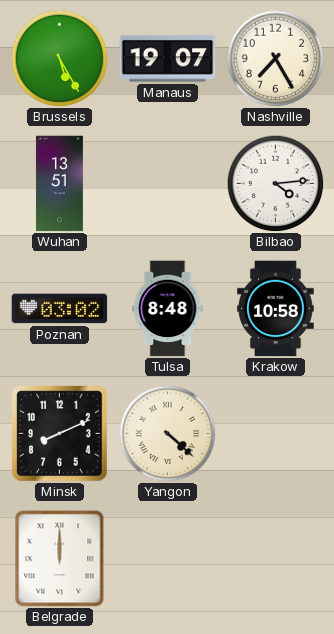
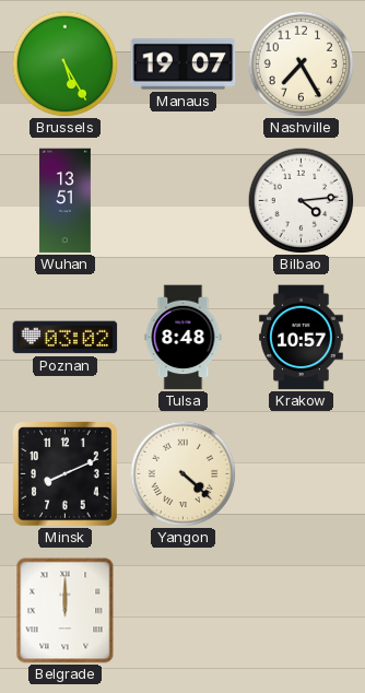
Krakow: 10:58 -> 10:57
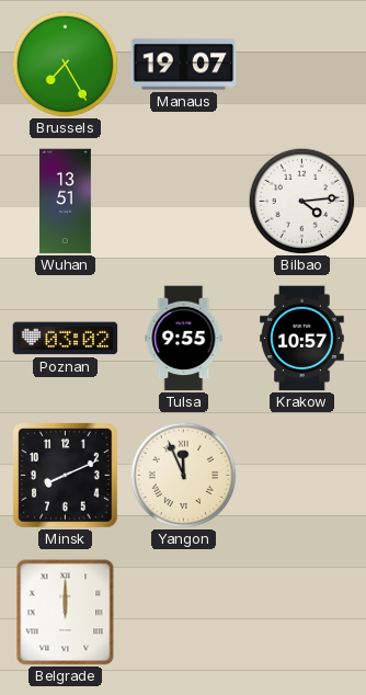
Brussels: 5:25 -> 7:25
Nashville: 7:25 -> none
Tulsa: 8:48 -> 9:55
Yangon: 4:22 -> 11:56
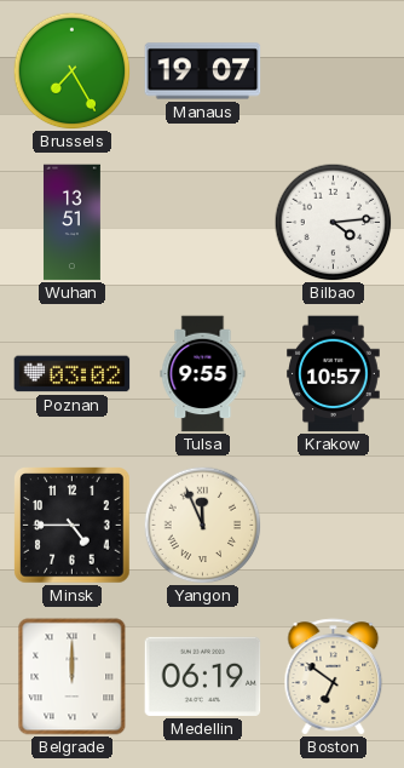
Minsk: 8:11 -> 4:45
Medellin: none -> 06:19
Boston: none -> 6:51
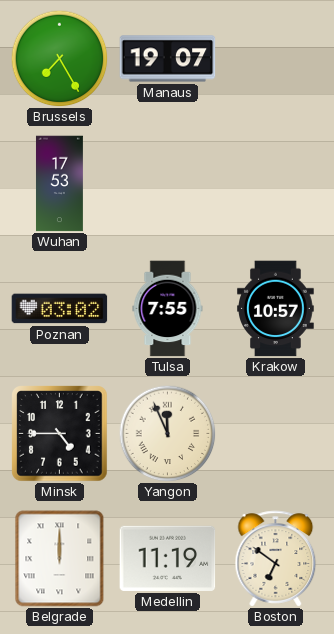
Wuhan: 13:51 -> 17:53
Bilbao: 4:14 -> none
Tulsa: 9:55 -> 7:55
Medellin: 06:19 -> 11:19
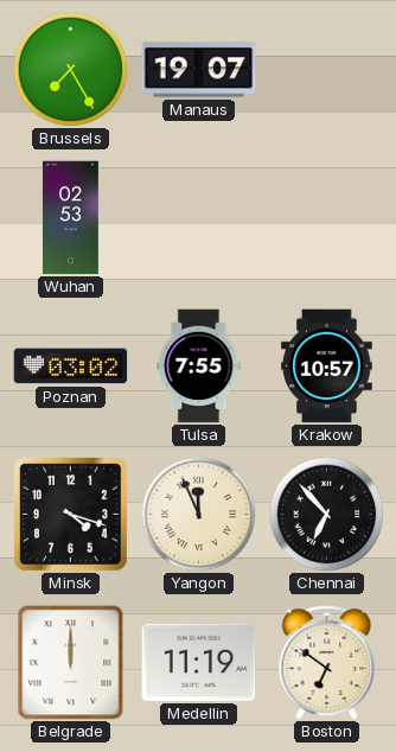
Wuhan: 17:53 -> 02:53
Minsk: 4:45 -> 4:18
Chennai: none -> 6:53
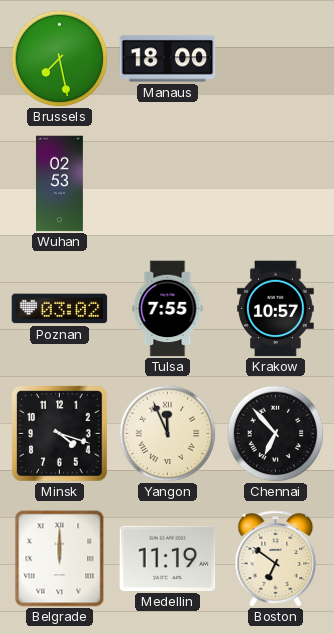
Brussels: 7:25 -> 7:28
Manaus: 19:07 -> 18:00
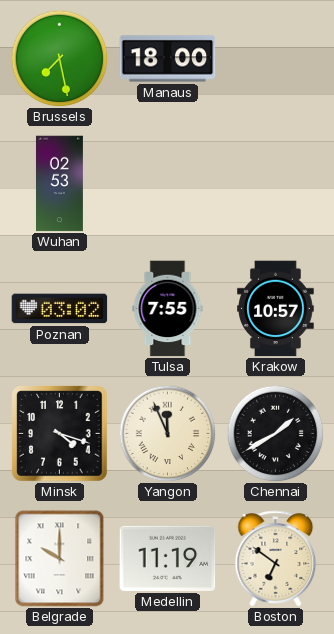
Chennai: 6:53 -> 1:40
Belgrade: 12:00 -> 10:00
